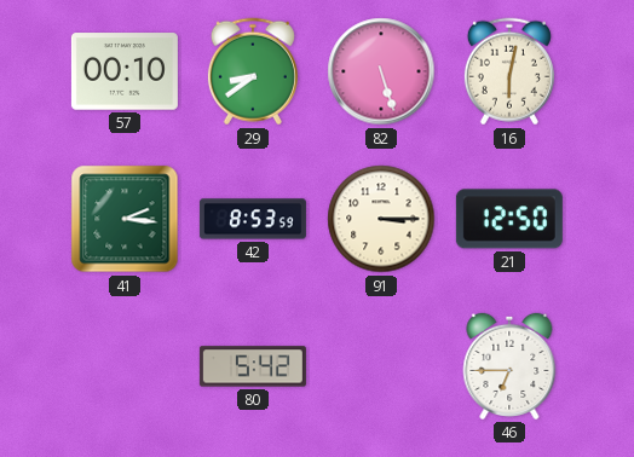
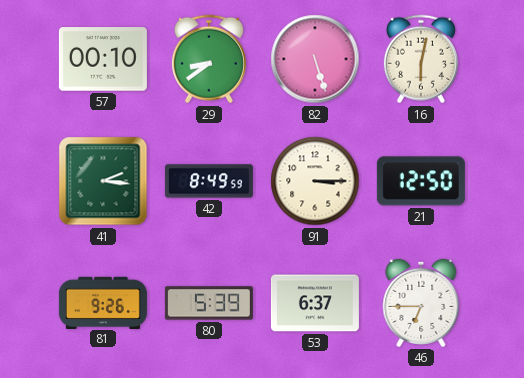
42: 8:53 -> 8:49
81: none -> 9:26
80: 5:42 -> 5:39
53: none -> 6:37
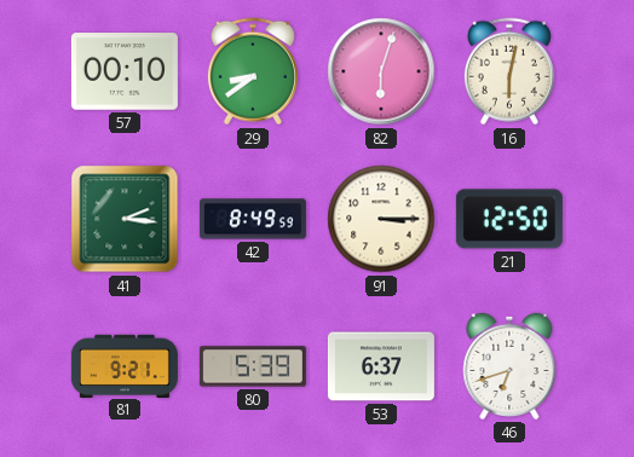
82: 5:27 -> 6:03
81: 9:26 -> 9:21
46: 6:45 -> 6:42
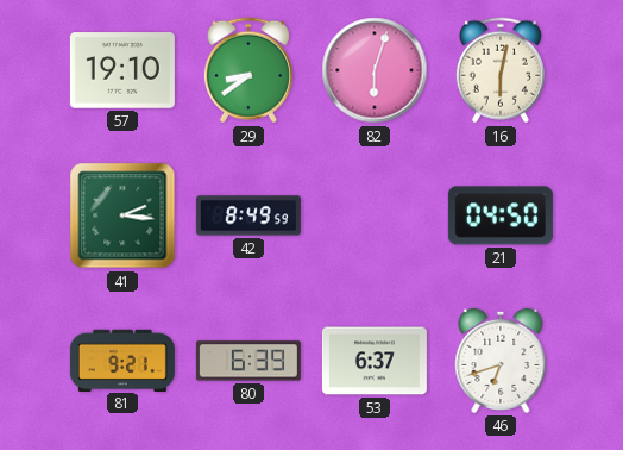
57: 00:10 -> 19:10
91: 3:15 -> none
21: 12:50 -> 04:50
80: 5:39 -> 6:39
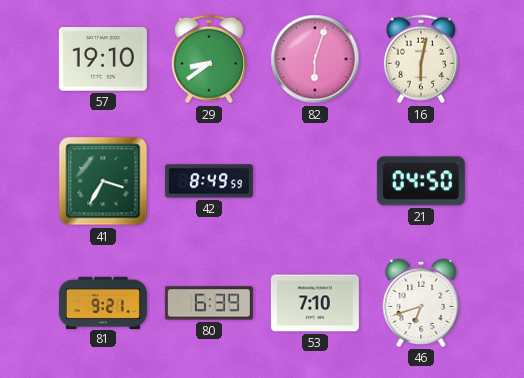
41: 2:16 -> 3:35
53: 6:37 -> 7:10
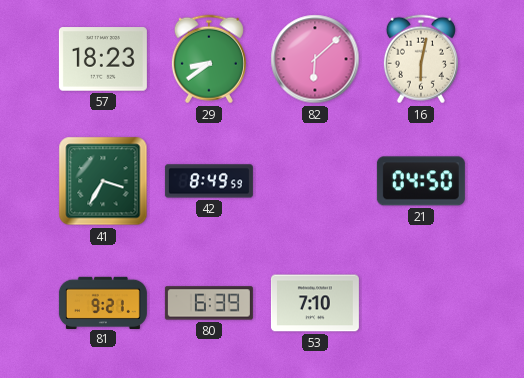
57: 19:10 -> 18:23
82: 6:03 -> 6:08
46: 6:42 -> none
